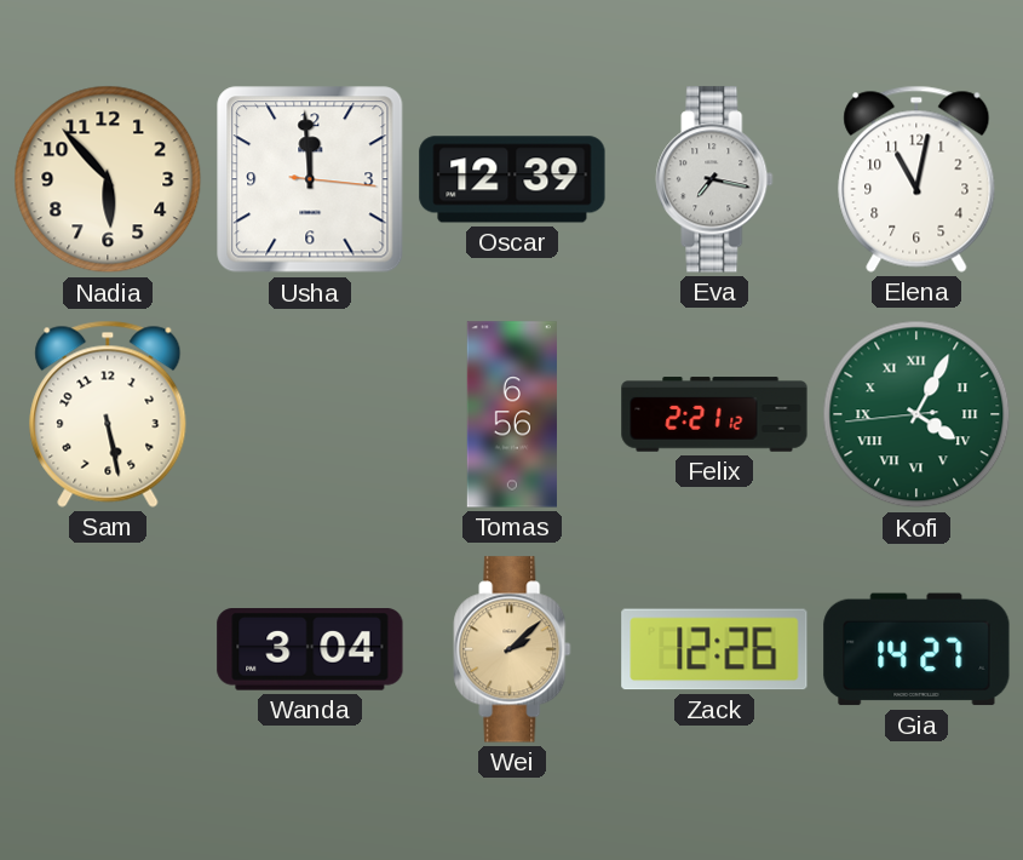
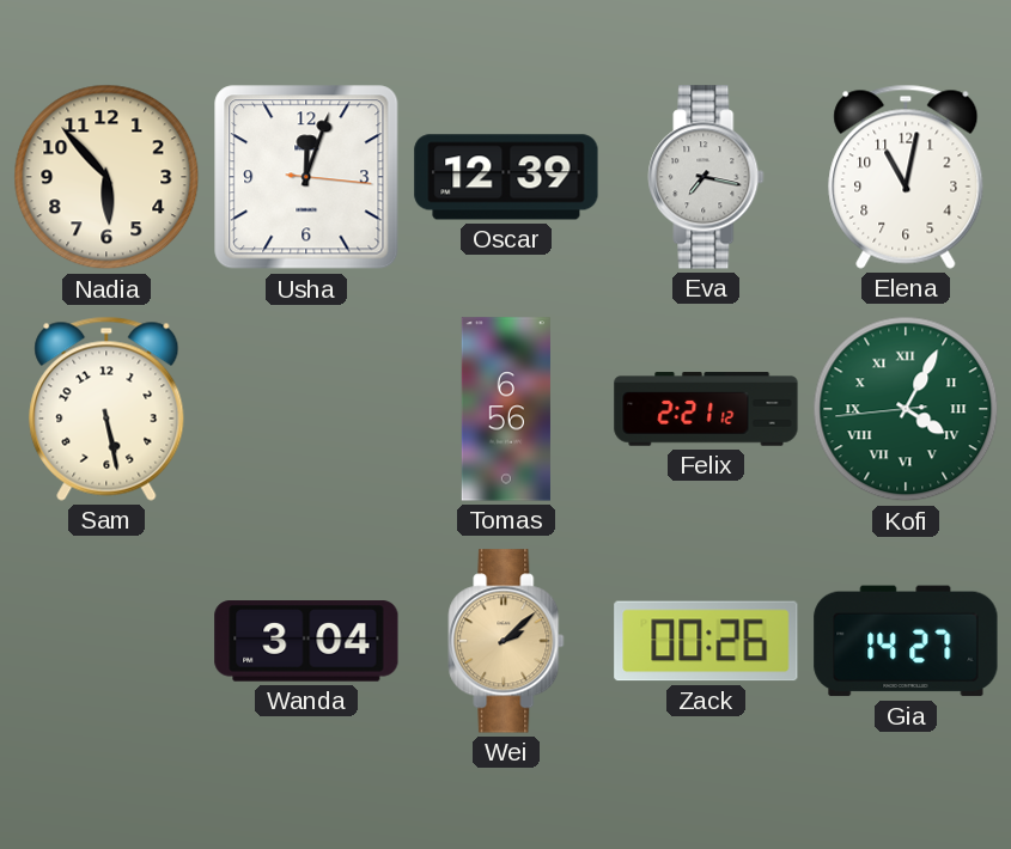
Usha: 11:59 -> 12:03
Zack: 12:26 -> 00:26
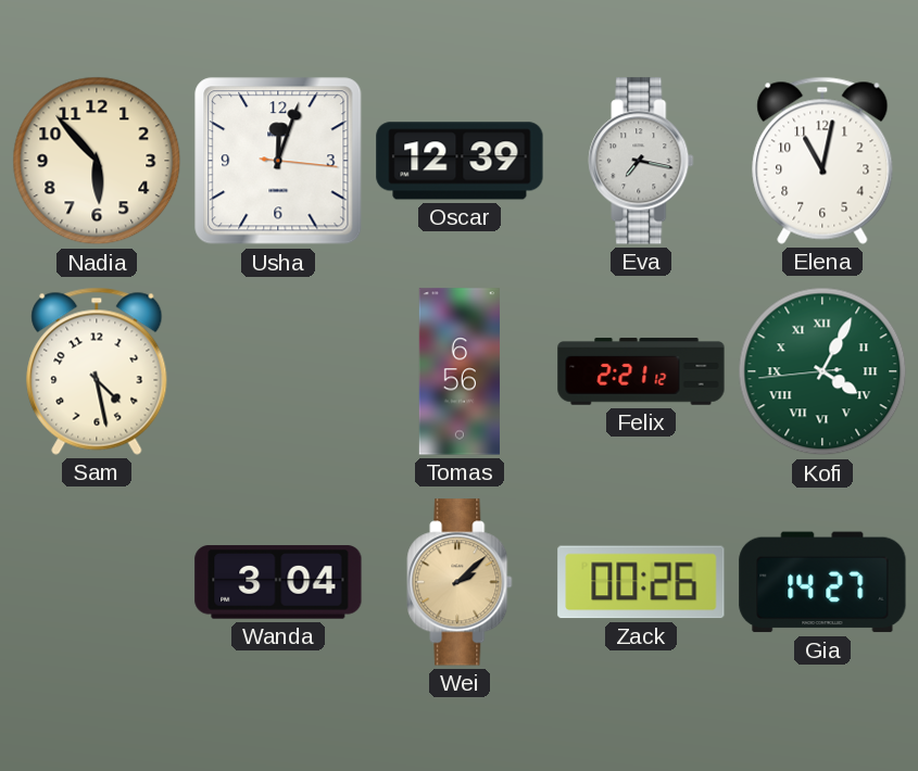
Sam: 5:28 -> 4:28
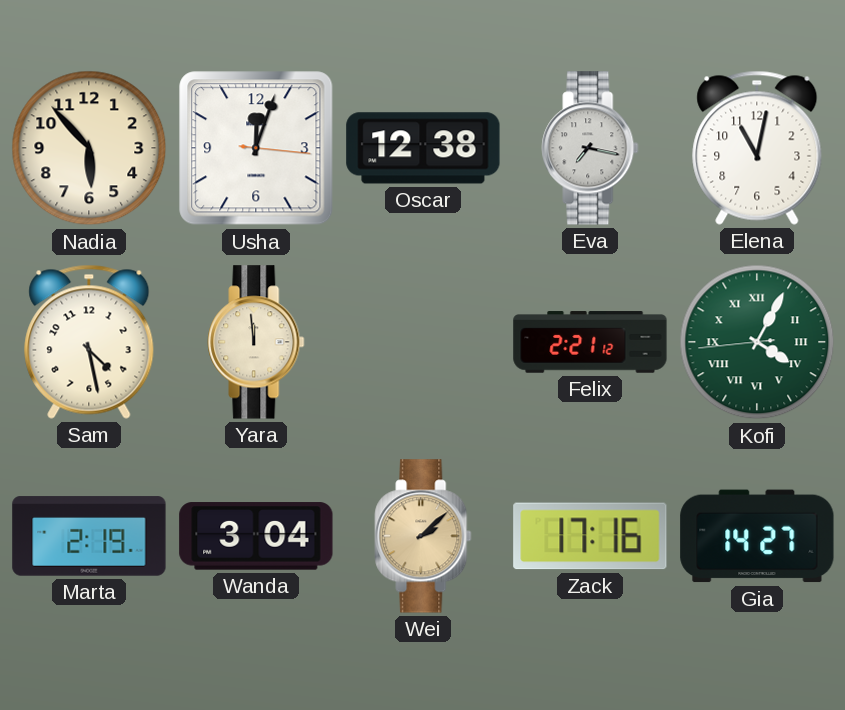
Oscar: 12:39 -> 12:38
Yara: none -> 11:59
Tomas: 6:56 -> none
Marta: none -> 2:19
Zack: 00:26 -> 17:16
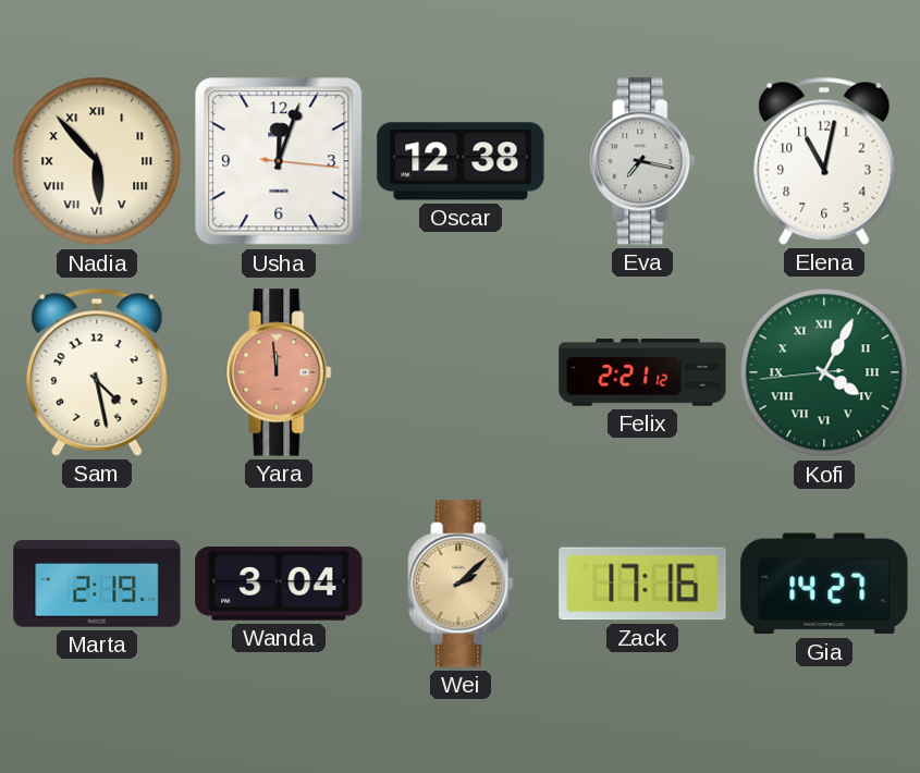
Nadia numerals: Arabic -> Roman
Yara dial: cream -> salmon
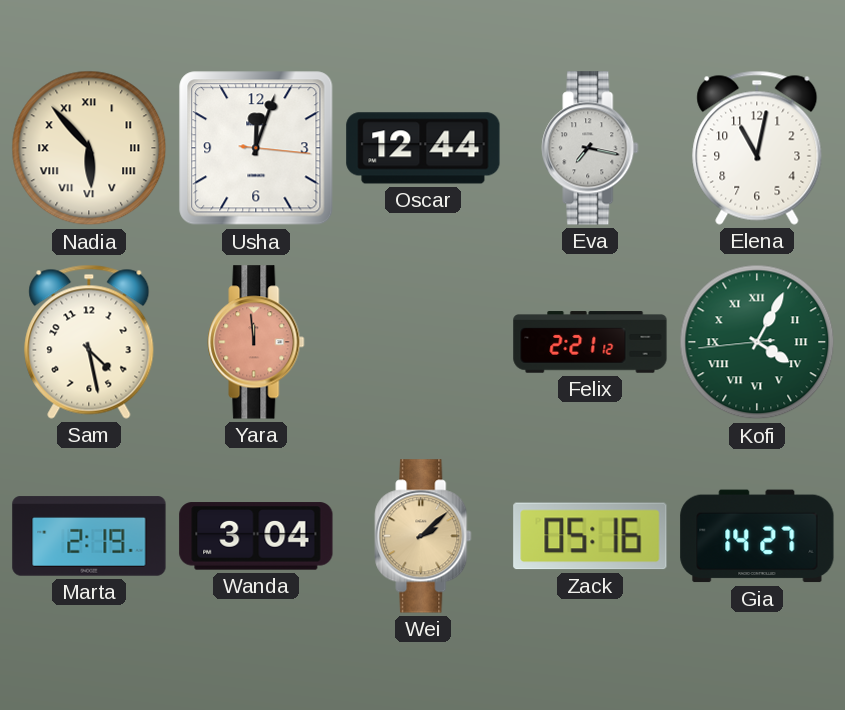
Oscar: 12:38 -> 12:44
Zack: 17:16 -> 05:16
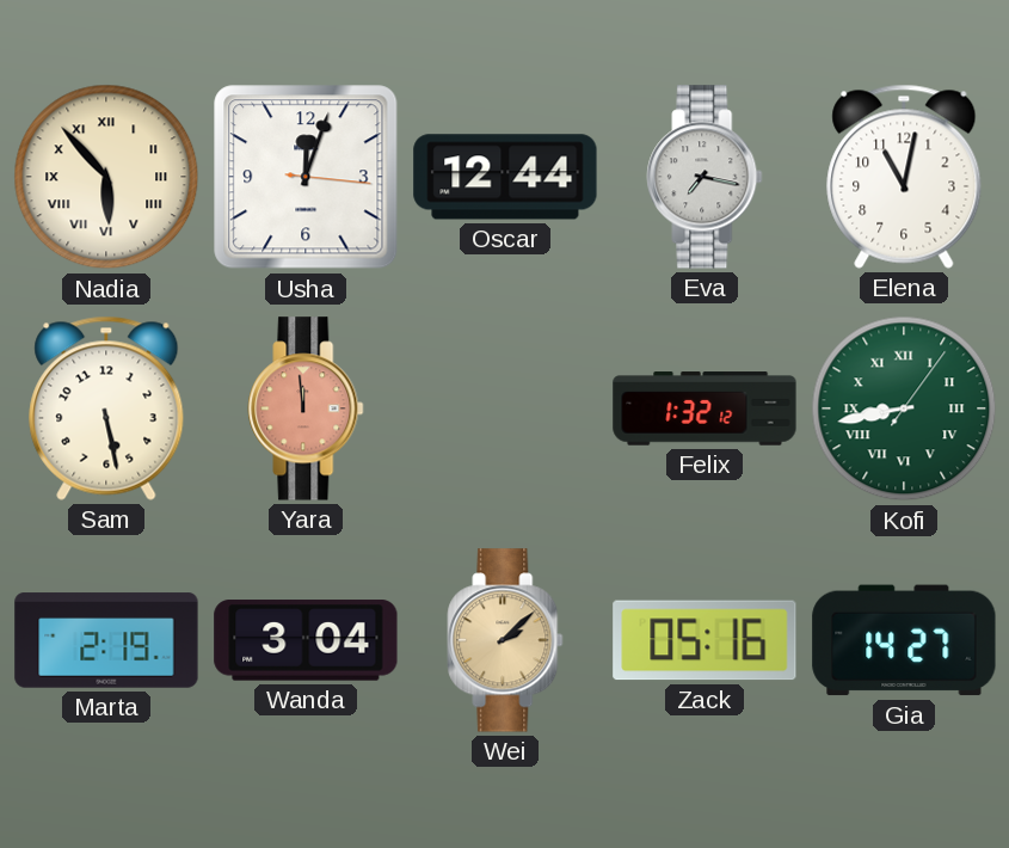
Sam: 4:28 -> 5:28
Felix: 2:21 -> 1:32
Kofi: 4:04 -> 8:43
